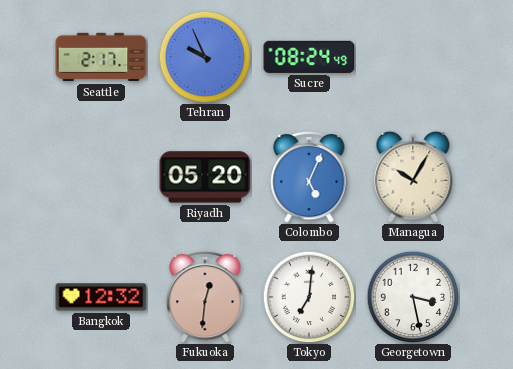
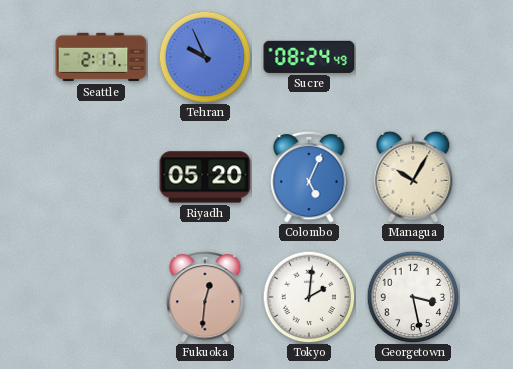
Bangkok: 12:32 -> none
Tokyo: 7:01 -> 2:01
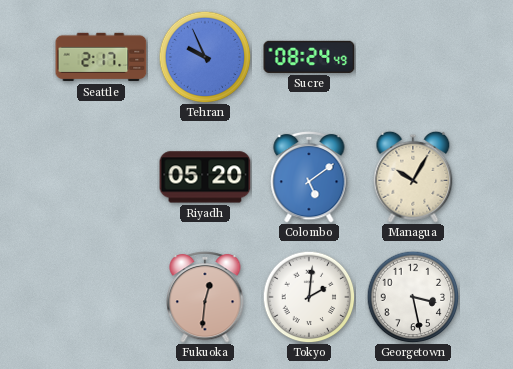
Colombo: 5:04 -> 5:09
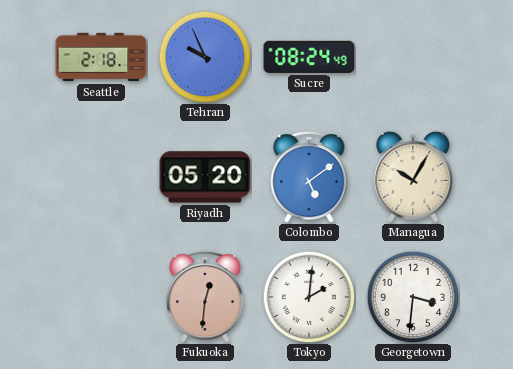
Seattle: 2:17 -> 2:18
Georgetown: 3:28 -> 3:31
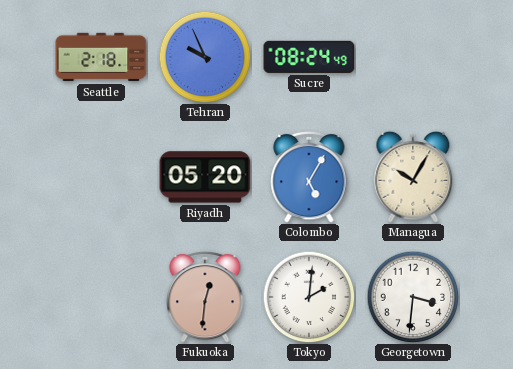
Colombo: 5:09 -> 5:05
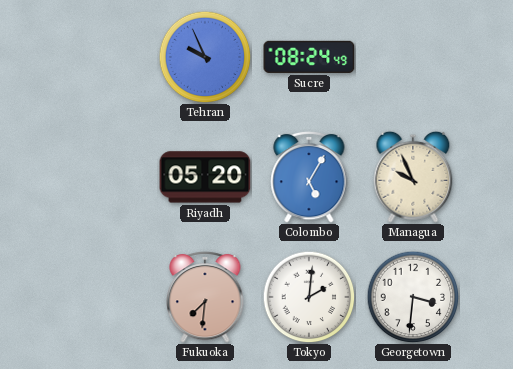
Seattle: 2:18 -> none
Managua: 10:05 -> 9:56
Fukuoka: 12:31 -> 7:31
